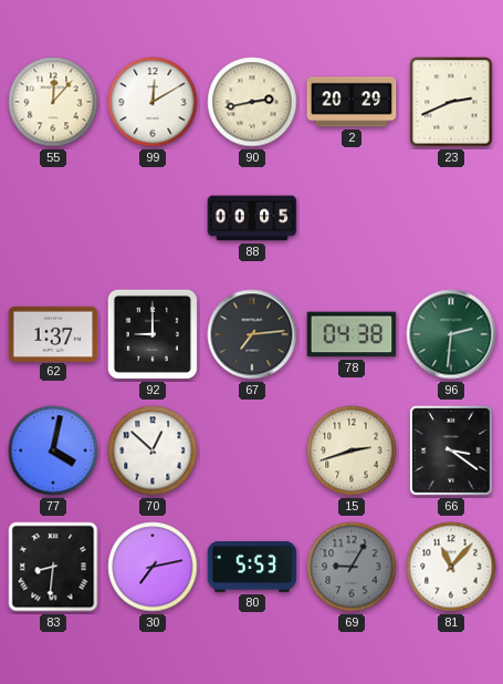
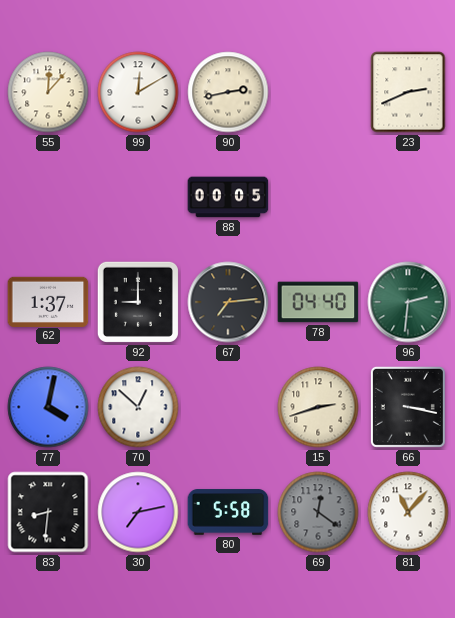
2: 20:29 -> none
78: 04:38 -> 04:40
66: 3:21 -> 3:17
80: 5:53 -> 5:58
69: 9:05 -> 12:21
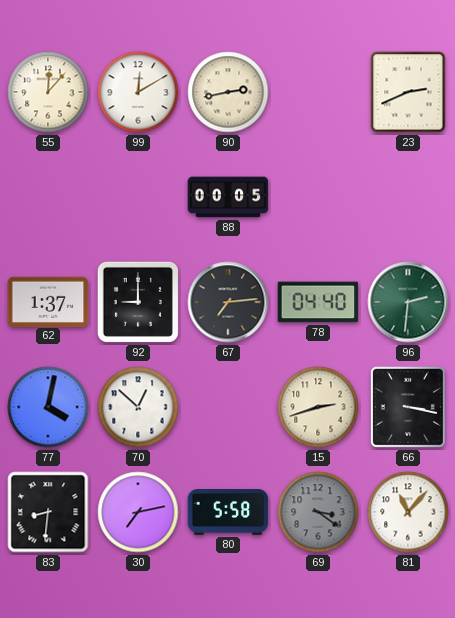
69: 12:21 -> 3:21
